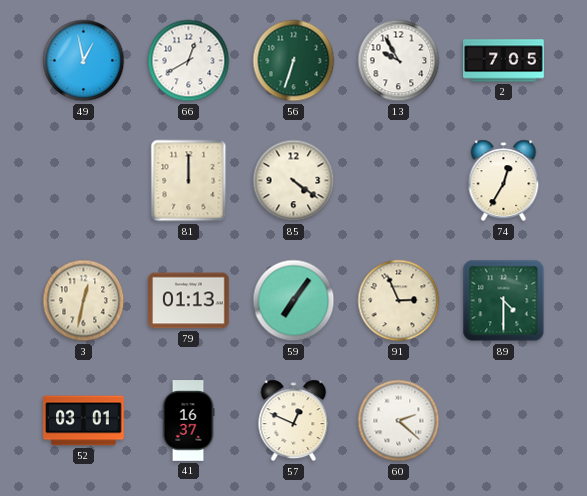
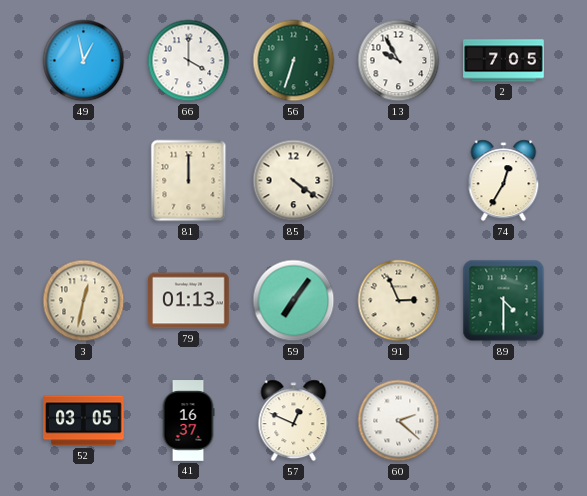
66: 12:40 -> 4:00
52: 03:01 -> 03:05
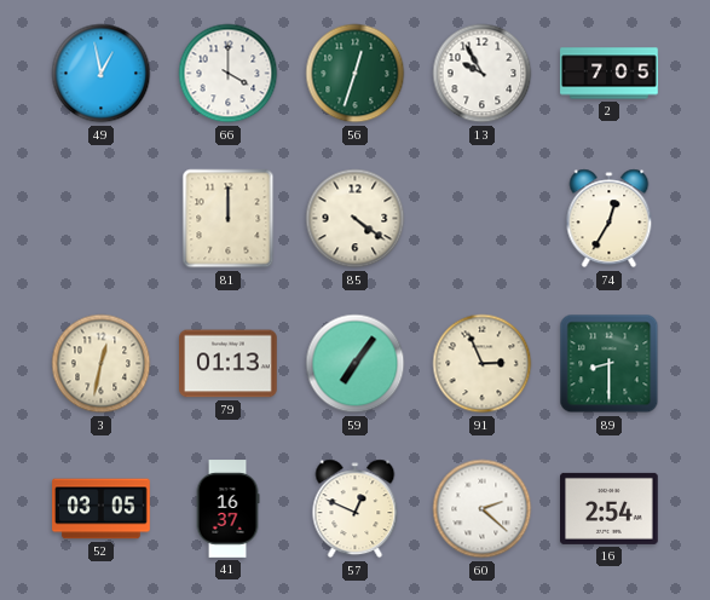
56: 6:33 -> 12:33
89: 4:30 -> 8:30
16: none -> 2:54
